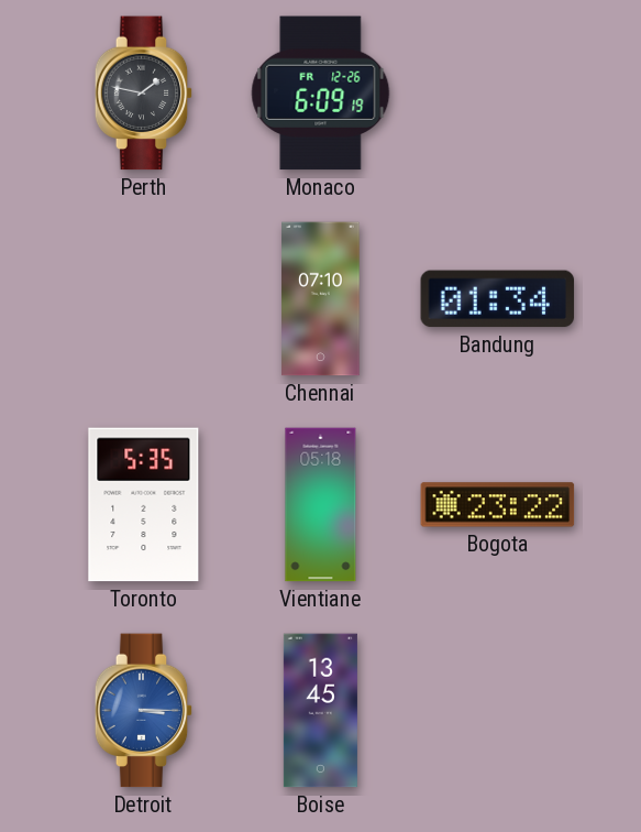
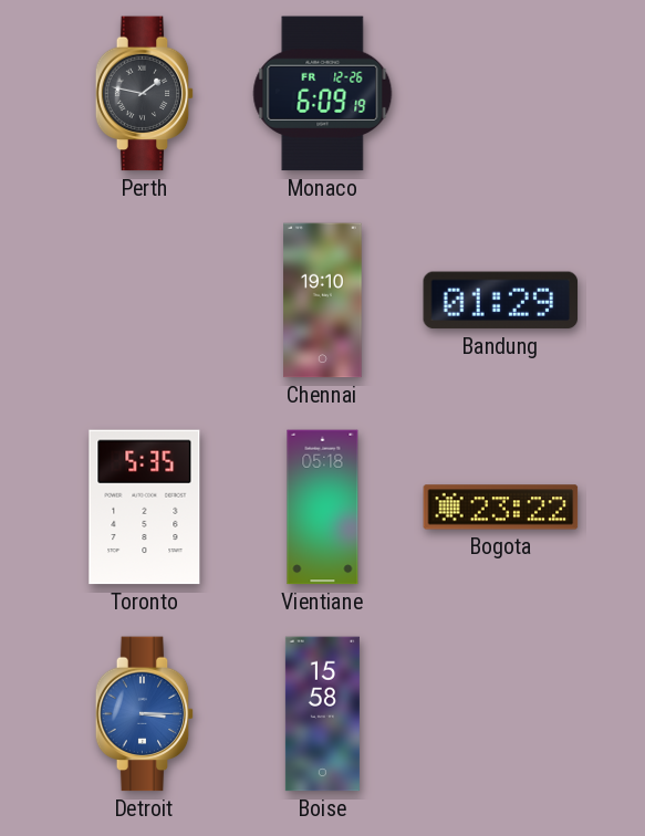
Chennai: 07:10 -> 19:10
Bandung: 01:34 -> 01:29
Boise: 13:45 -> 15:58
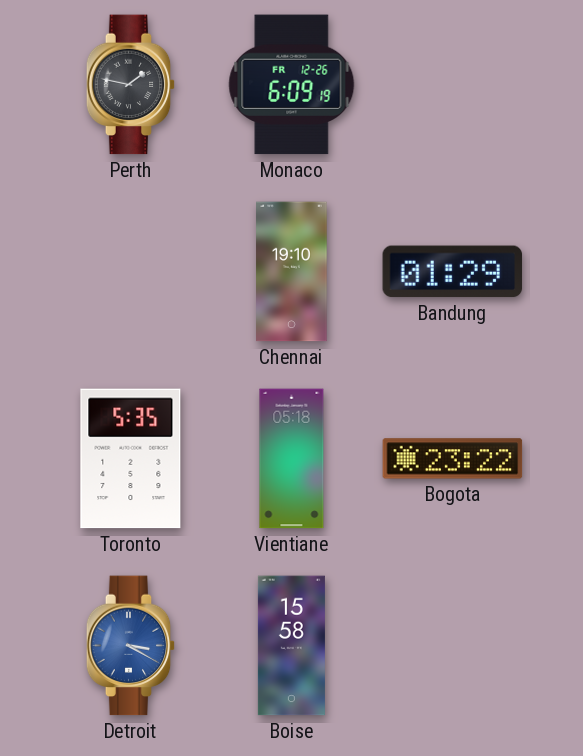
Detroit: 3:15 -> 3:20
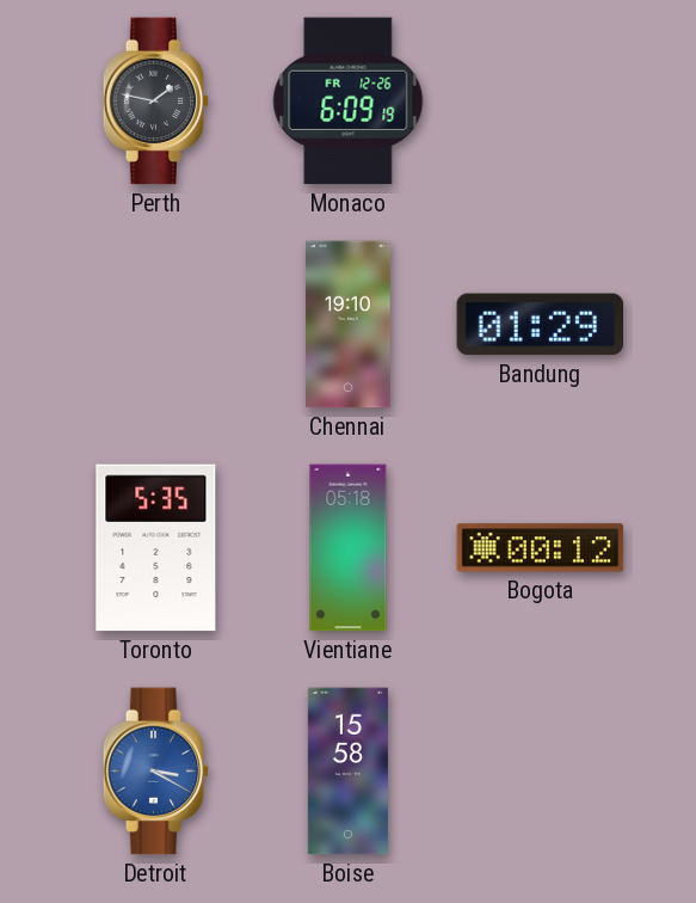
Bogota: 23:22 -> 00:12
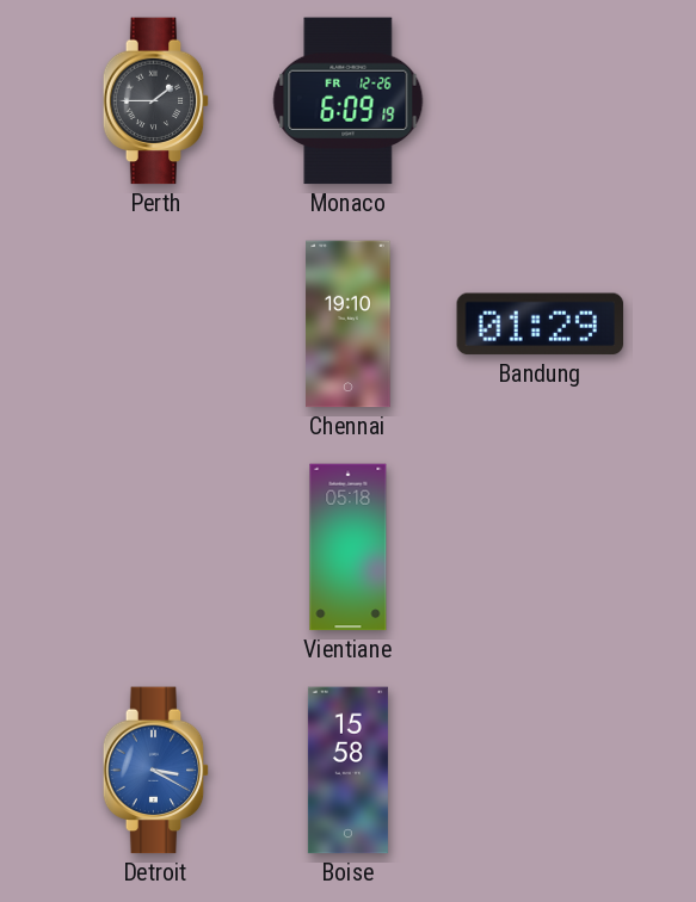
Perth: 1:47 -> 1:45
Toronto: 5:35 -> none
Bogota: 00:12 -> none
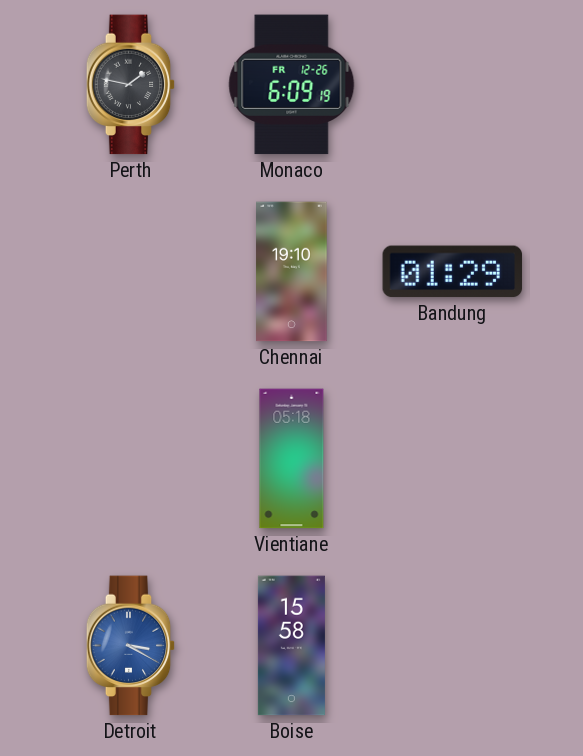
Perth: 1:45 -> 1:47
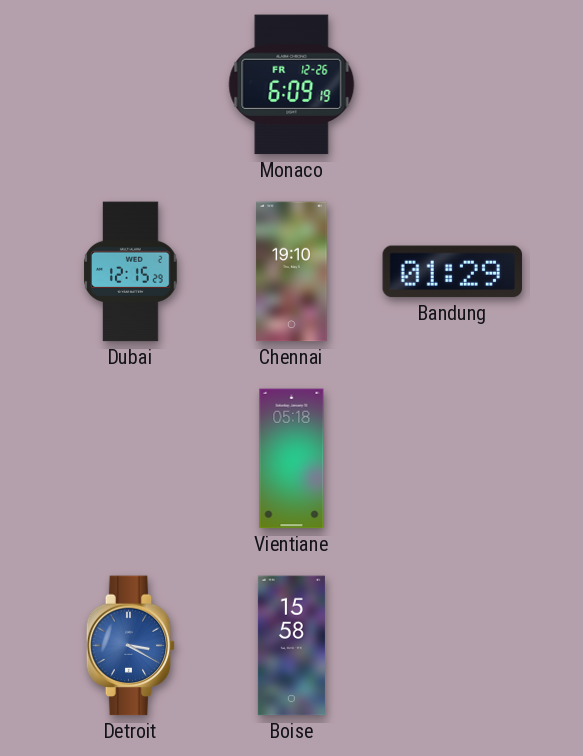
Perth: 1:47 -> none
Dubai: none -> 12:15
